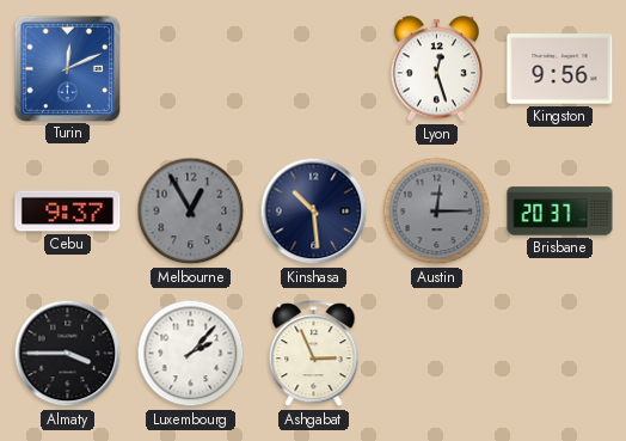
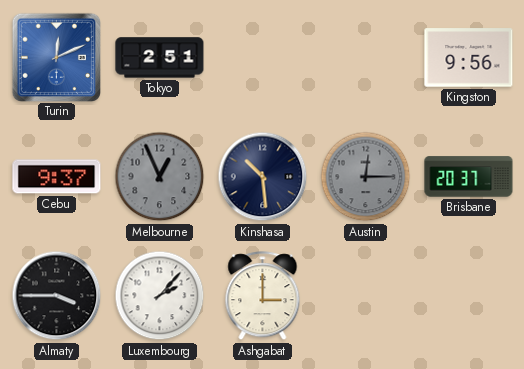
Tokyo: none -> 2:51
Lyon: 12:27 -> none
Melbourne: 12:55 -> 12:56
Ashgabat: 2:56 -> 3:00
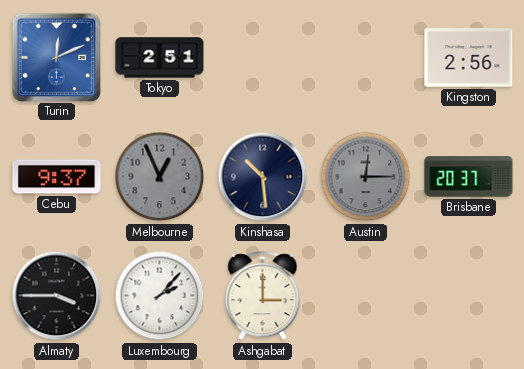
Kingston: 9:56 -> 2:56
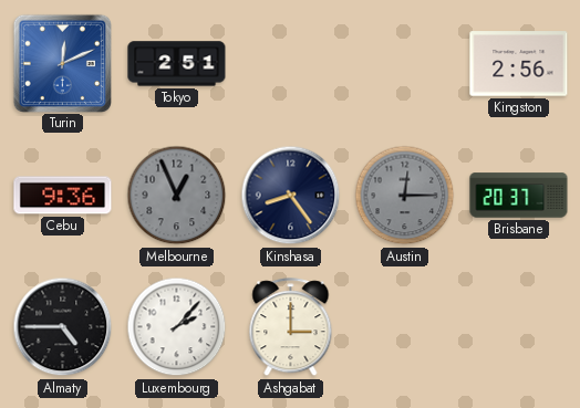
Cebu: 9:37 -> 9:36
Kinshasa: 10:29 -> 8:24
Almaty: 3:45 -> 4:45
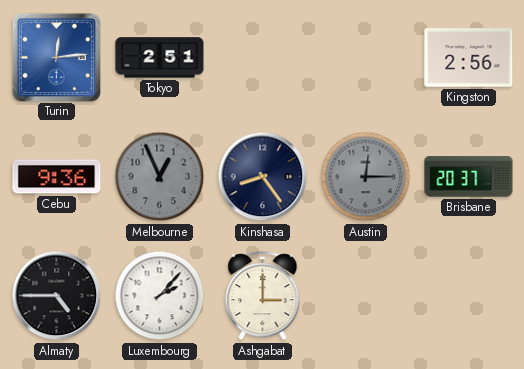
Turin: 12:11 -> 12:14
